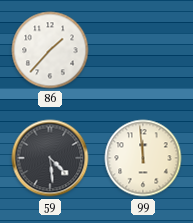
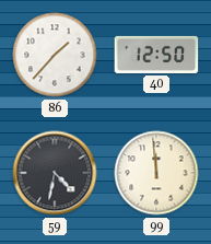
40: none -> 12:50
59: 4:29 -> 4:32
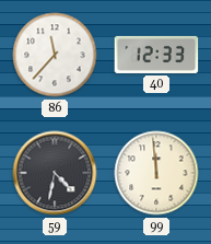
86: 1:37 -> 11:37
40: 12:50 -> 12:33
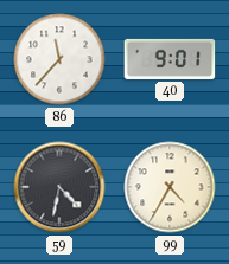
40: 12:33 -> 9:01
99: 11:59 -> 4:35
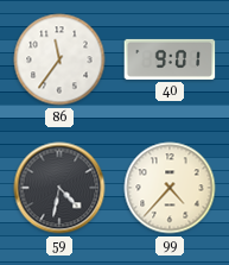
86: 11:37 -> 11:36
99: 4:35 -> 4:37
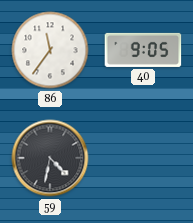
40: 9:01 -> 9:05
99: 4:37 -> none
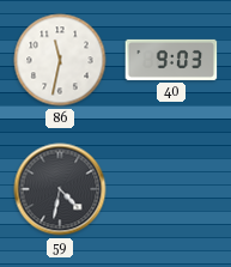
86: 11:36 -> 11:32
40: 9:05 -> 9:03
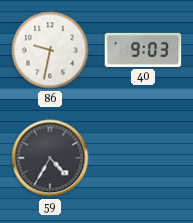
86: 11:32 -> 9:32
59: 4:32 -> 4:35
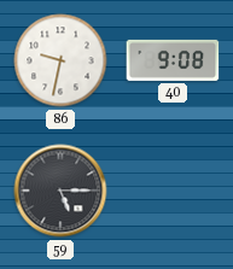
40: 9:03 -> 9:08
59: 4:35 -> 5:15
